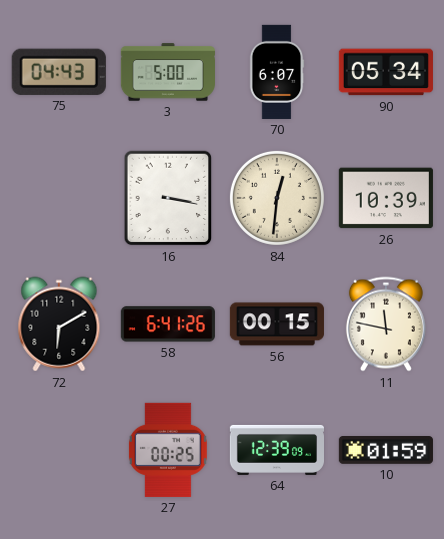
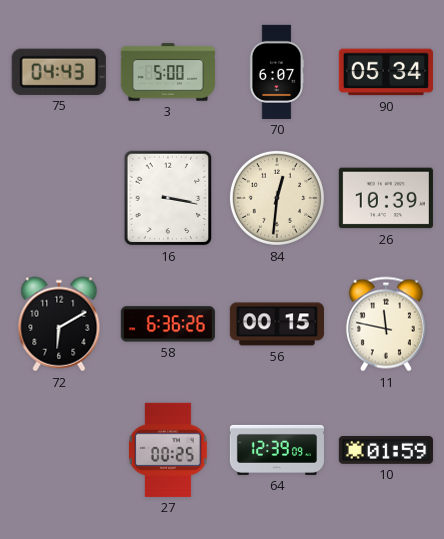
58: 6:41 -> 6:36
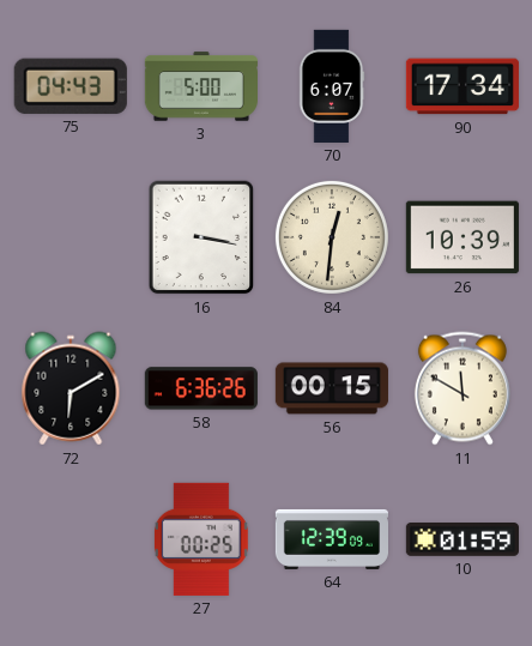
90: 05:34 -> 17:34
11: 11:47 -> 11:50
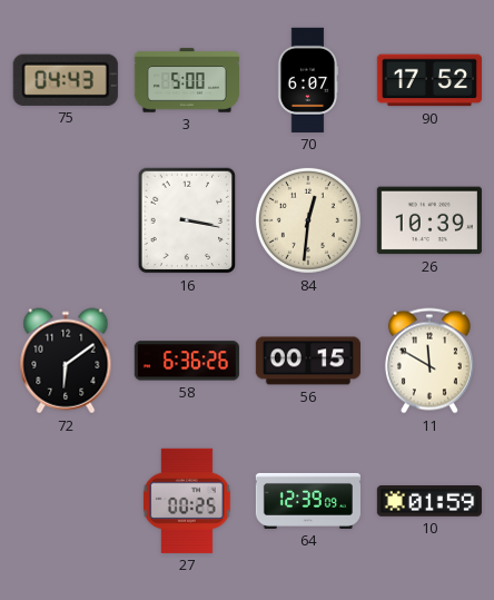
90: 17:34 -> 17:52
72: 6:10 -> 6:09
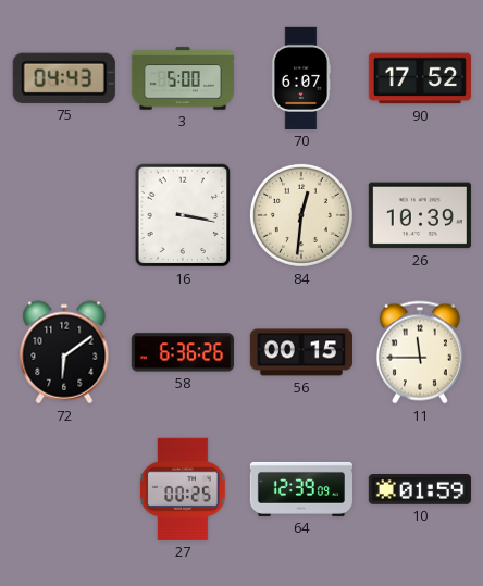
11: 11:50 -> 11:45
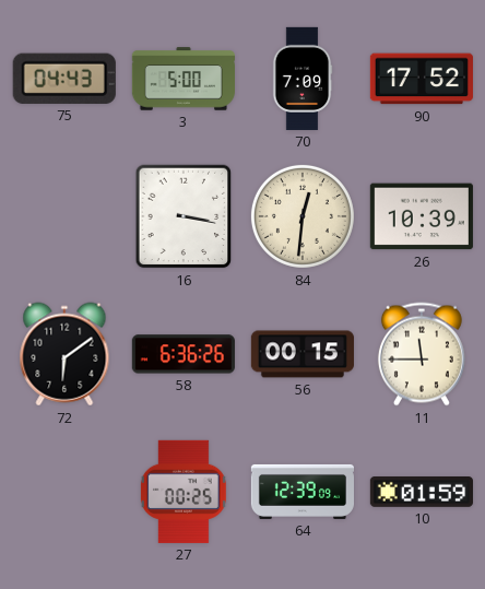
70: 6:07 -> 7:09
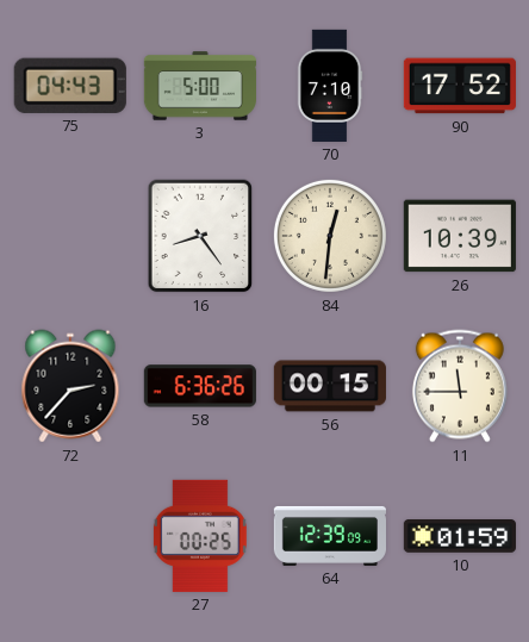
70: 7:09 -> 7:10
16: 3:17 -> 8:24
72: 6:09 -> 2:37
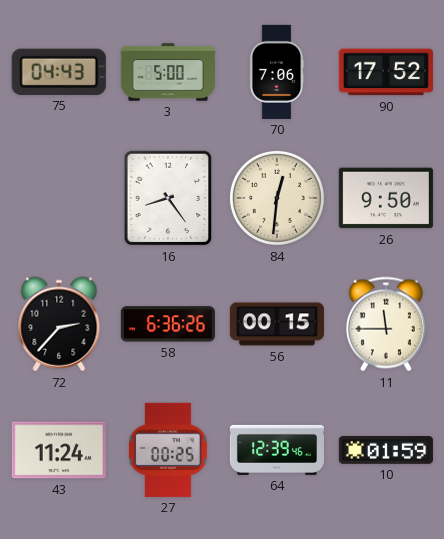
70: 7:10 -> 7:06
26: 10:39 -> 9:50
43: none -> 11:24
64: 12:39:09 -> 12:39:46
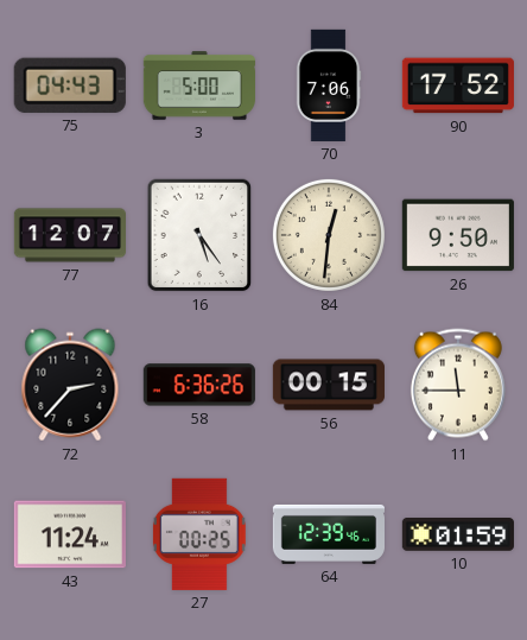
77: none -> 12:07
16: 8:24 -> 5:24
